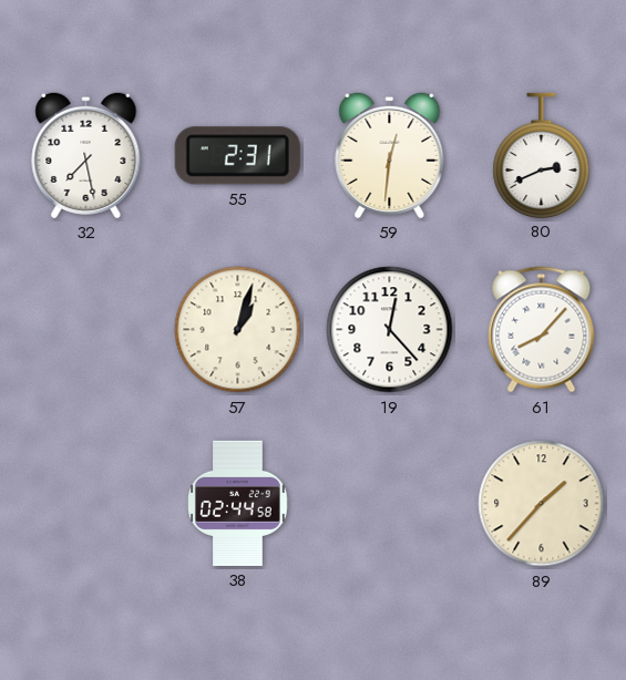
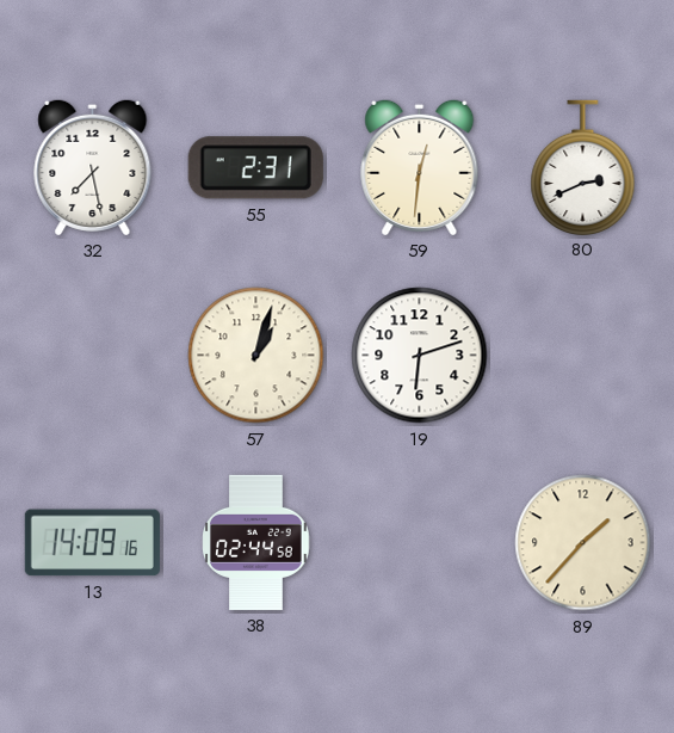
19: 12:23 -> 6:12
61: 8:07 -> none
13: none -> 14:09
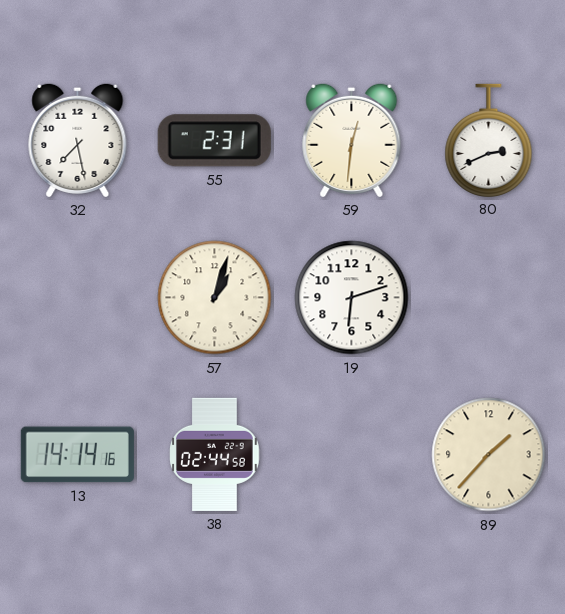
13: 14:09 -> 14:14
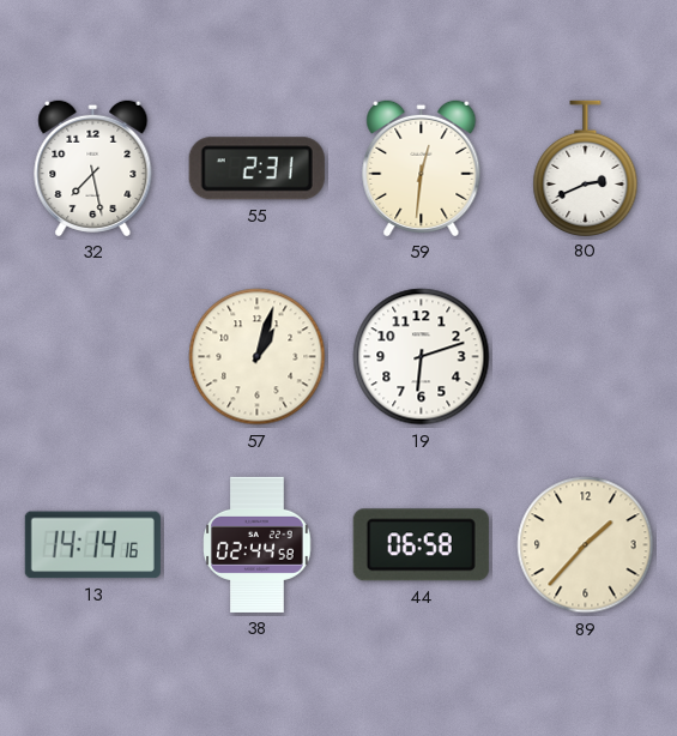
44: none -> 06:58
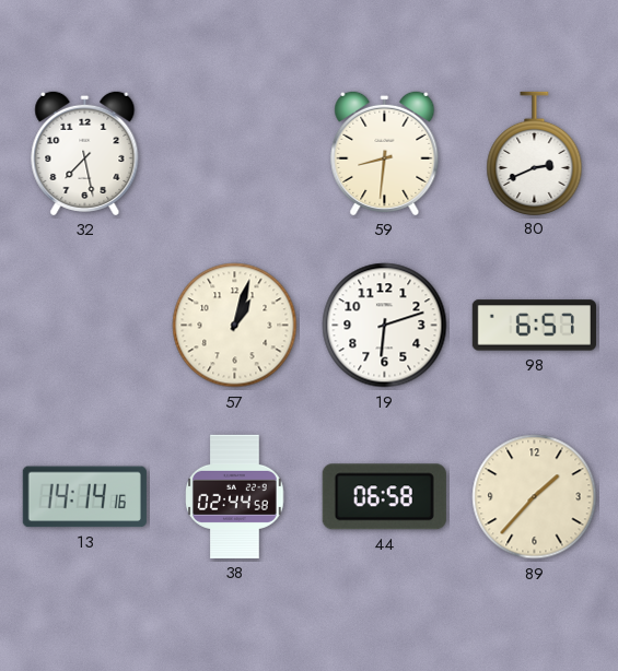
55: 2:31 -> none
59: 12:31 -> 8:31
98: none -> 6:57
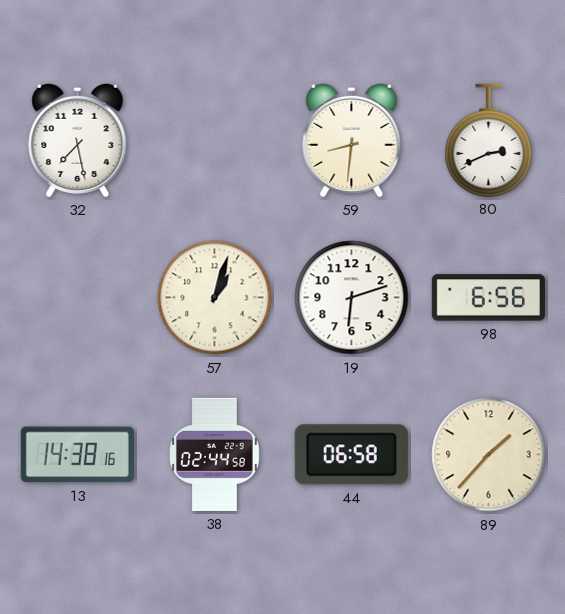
98: 6:57 -> 6:56
13: 14:14 -> 14:38
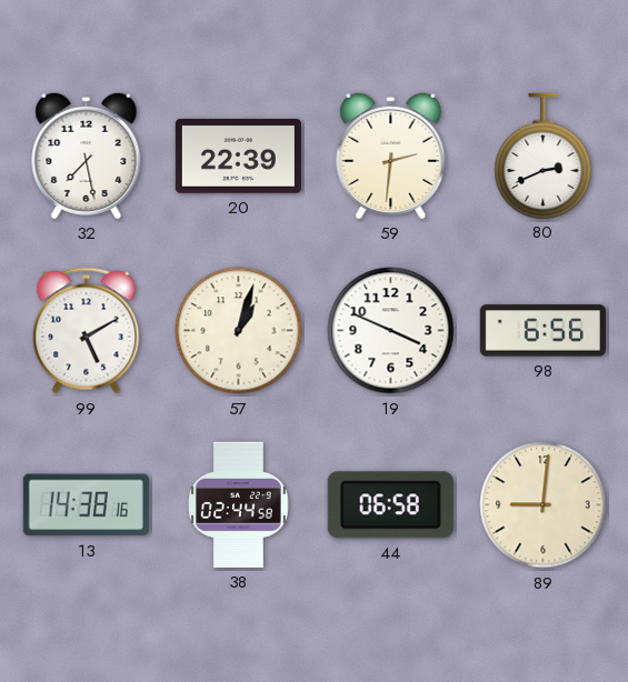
20: none -> 22:39
59: 8:31 -> 2:31
99: none -> 5:10
19: 6:12 -> 3:49
89: 1:37 -> 9:01
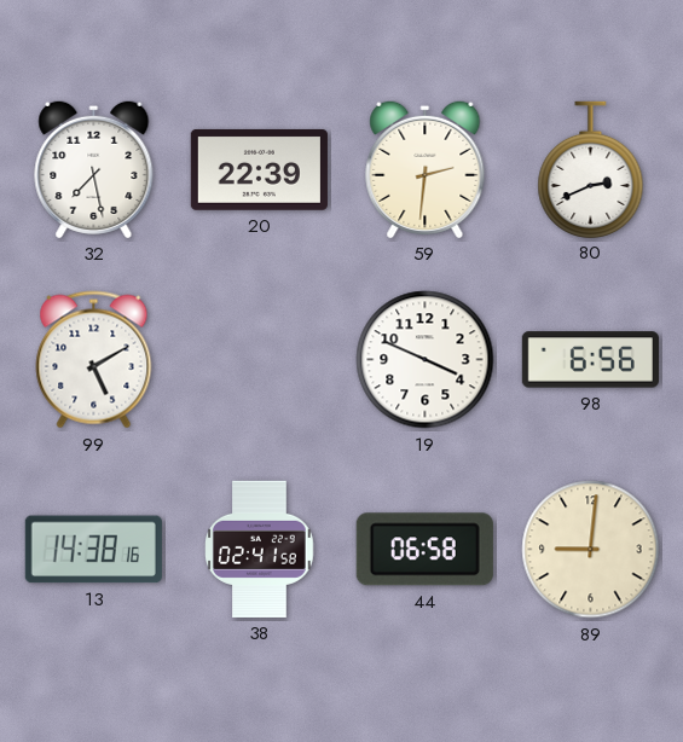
57: 1:03 -> none
38: 02:44 -> 02:41
